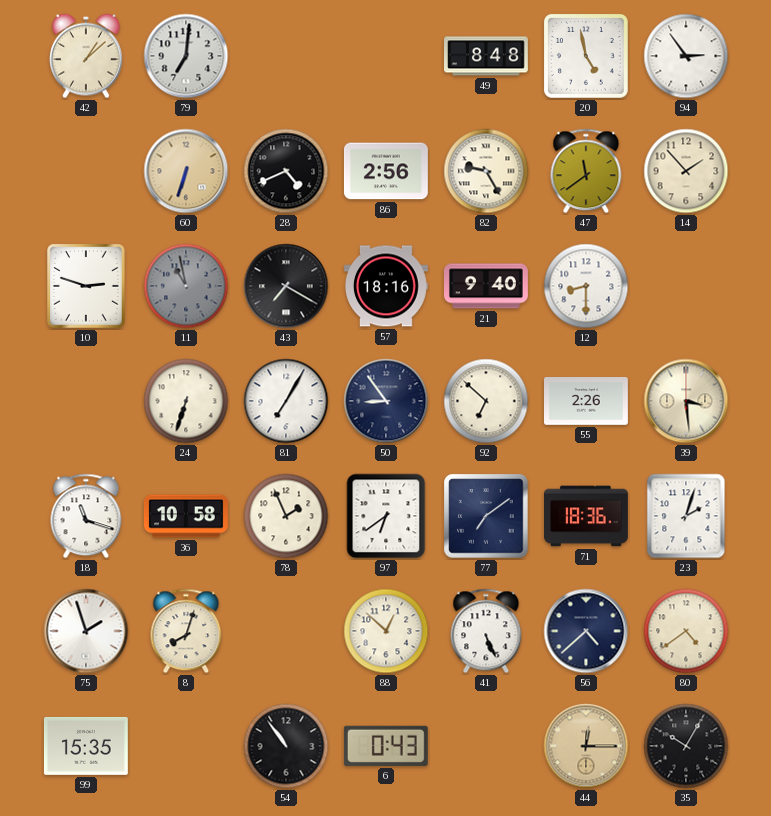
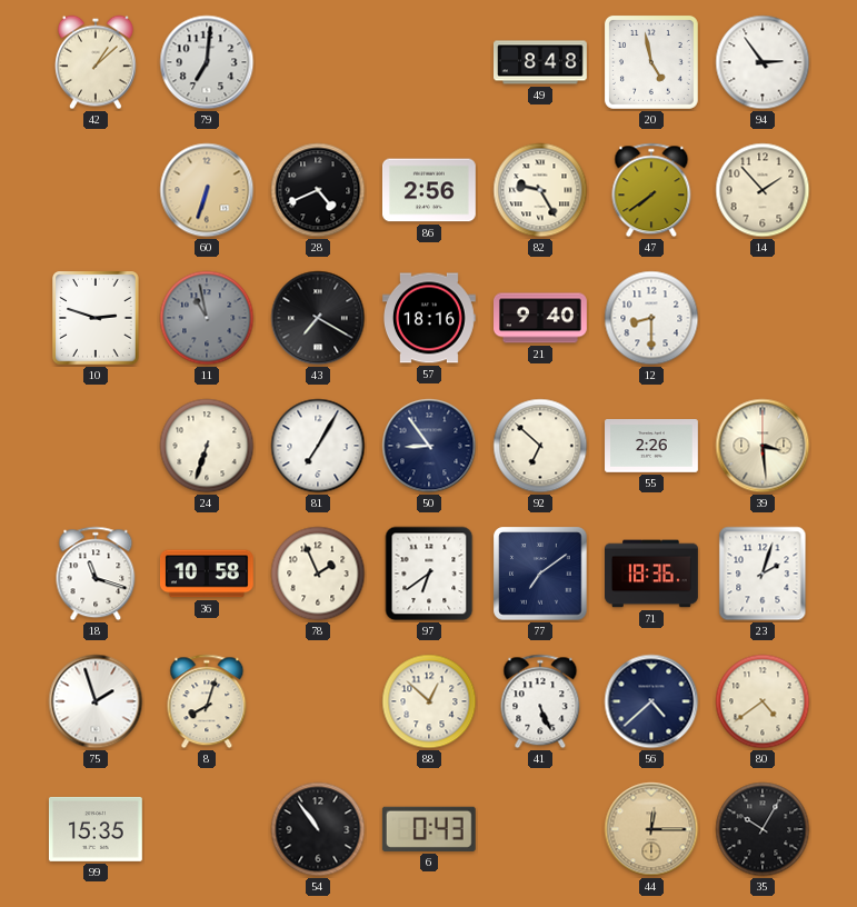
47: 11:39 -> 7:39
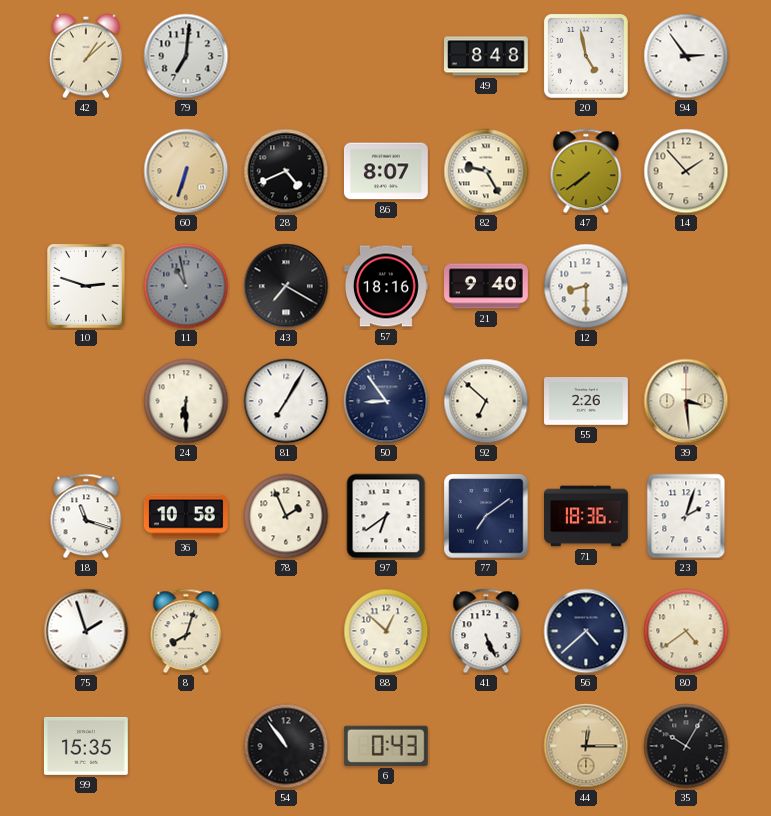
86: 2:56 -> 8:07
24: 6:33 -> 6:30
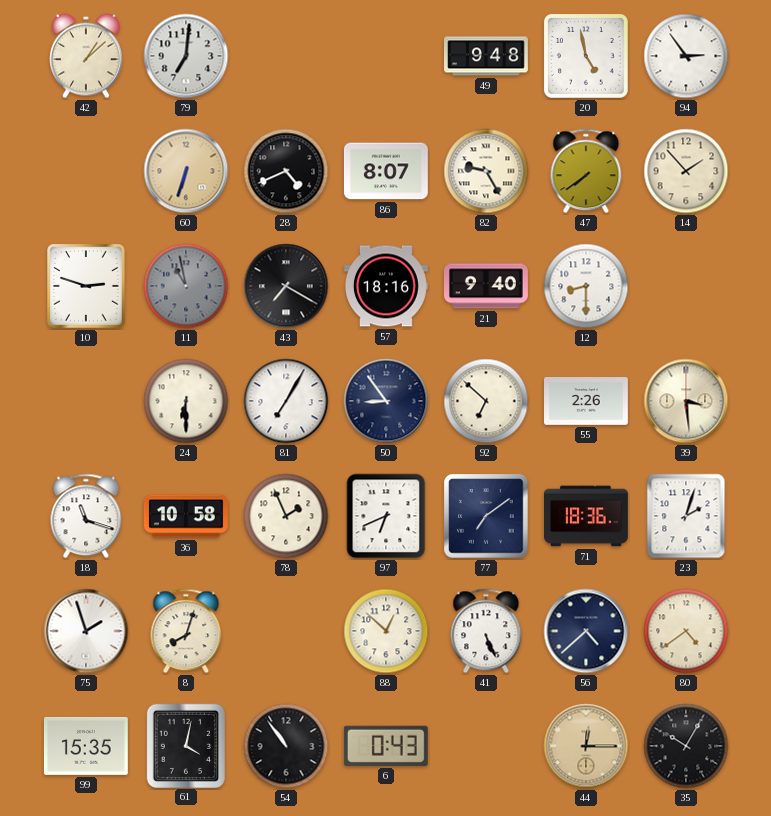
49: 8:48 -> 9:48
97: 6:39 -> 6:41
61: none -> 4:02
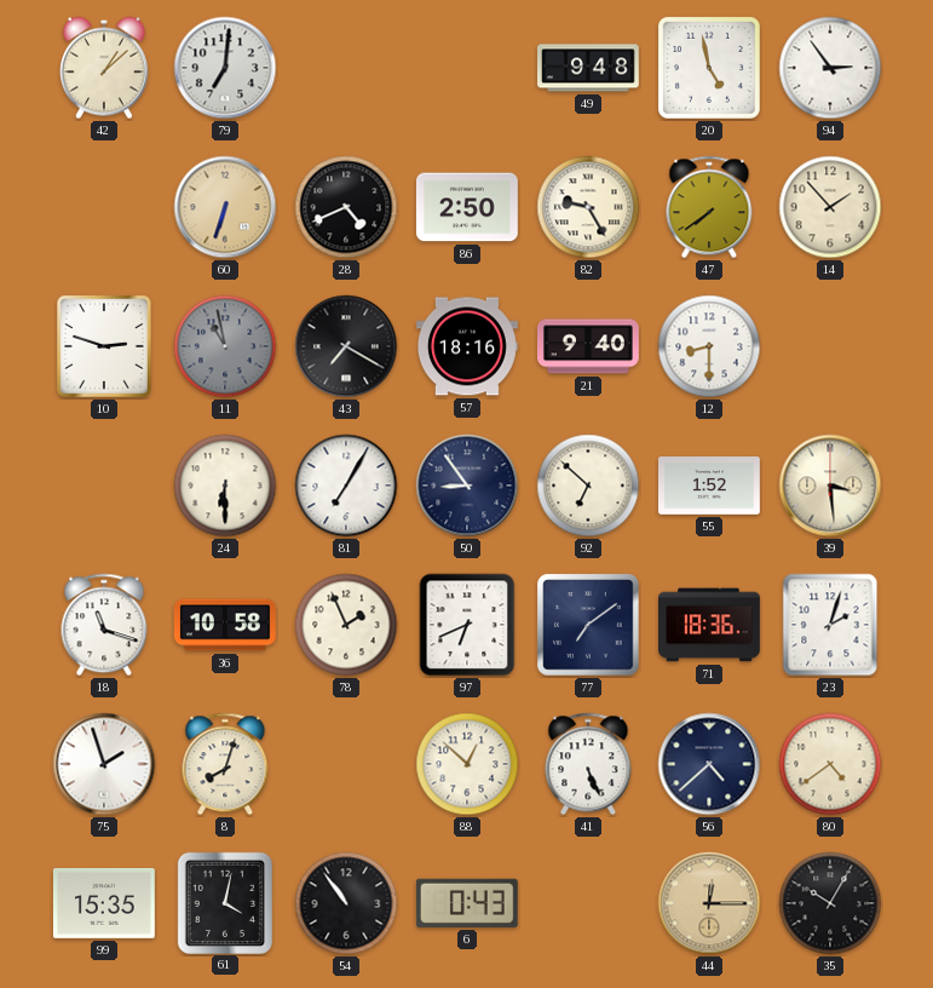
86: 8:07 -> 2:50
55: 2:26 -> 1:52
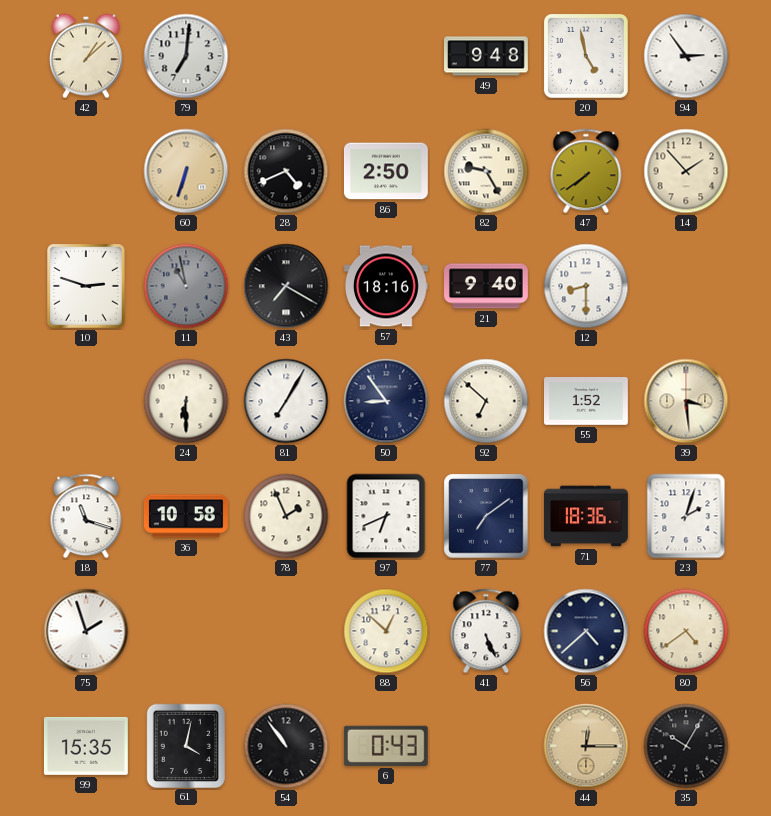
8: 8:03 -> none
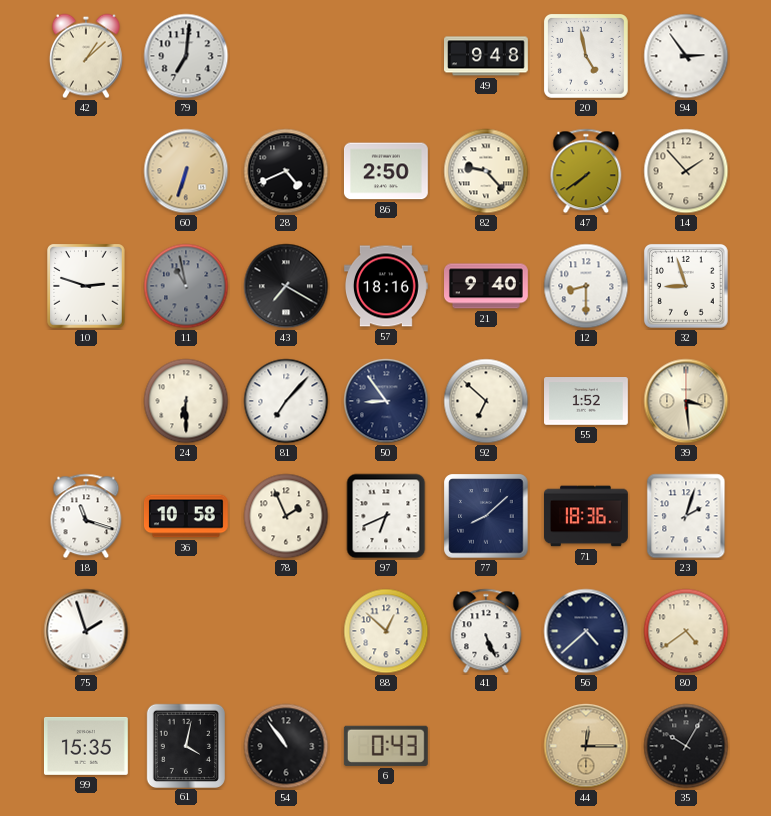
82: 9:25 -> 9:23
32: none -> 8:57
81: 7:05 -> 7:07
77: 7:09 -> 8:08
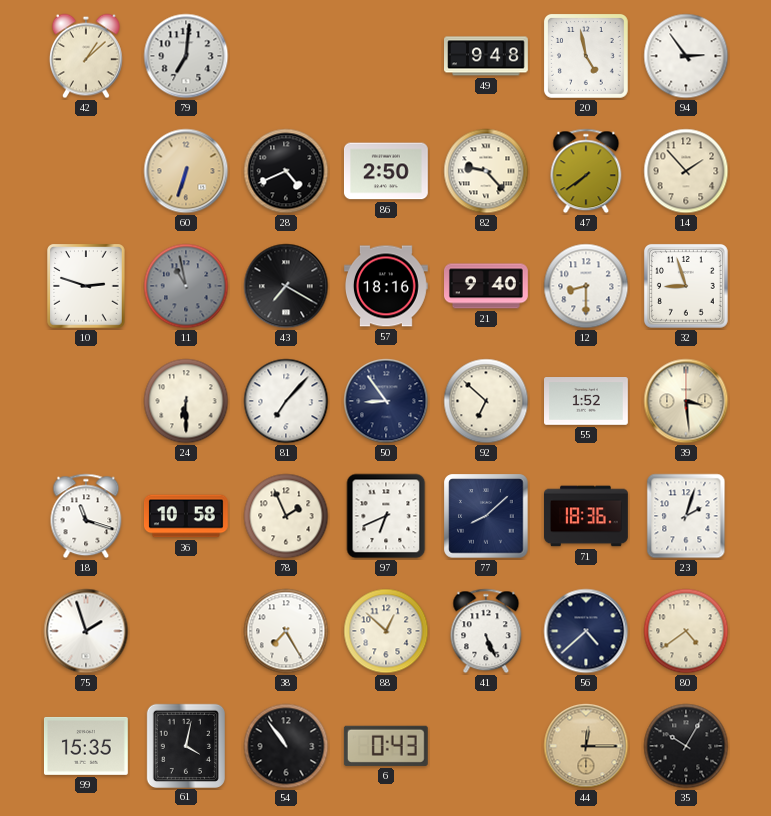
38: none -> 7:25
